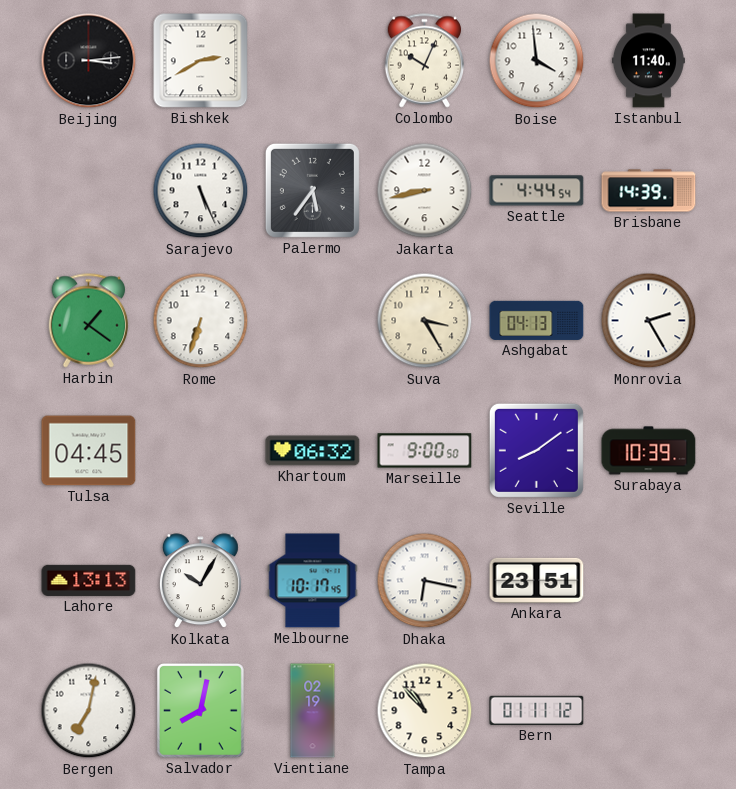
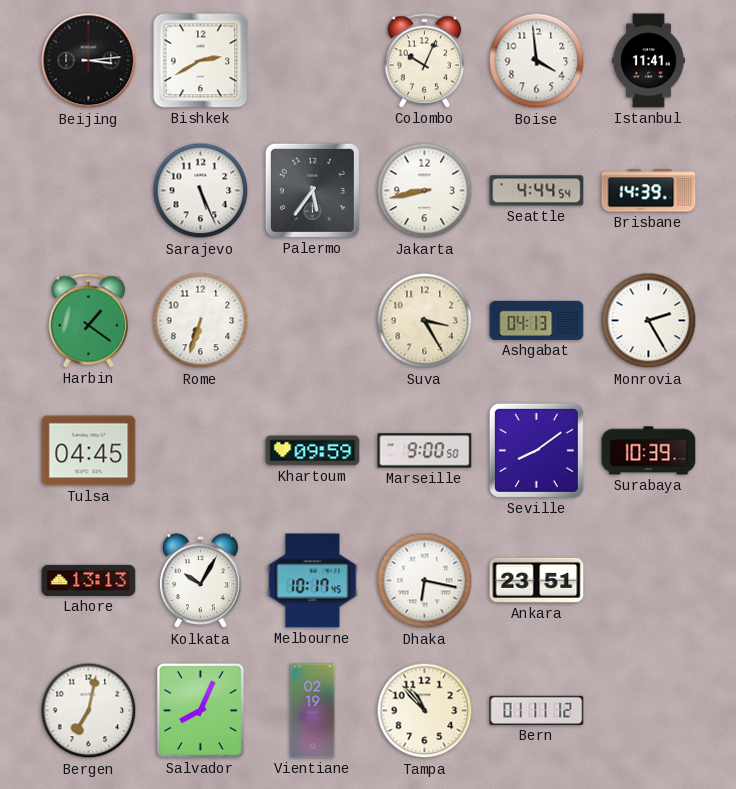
Istanbul: 11:40 -> 11:41
Khartoum: 06:32 -> 09:59
Salvador: 8:02 -> 8:04
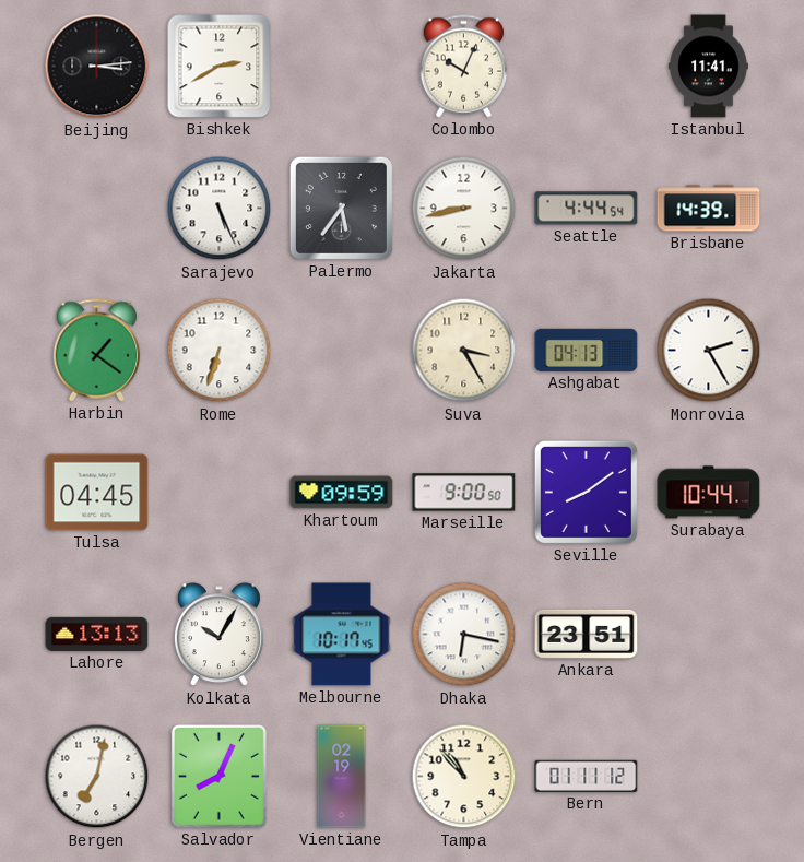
Boise: 3:59 -> none
Surabaya: 10:39 -> 10:44
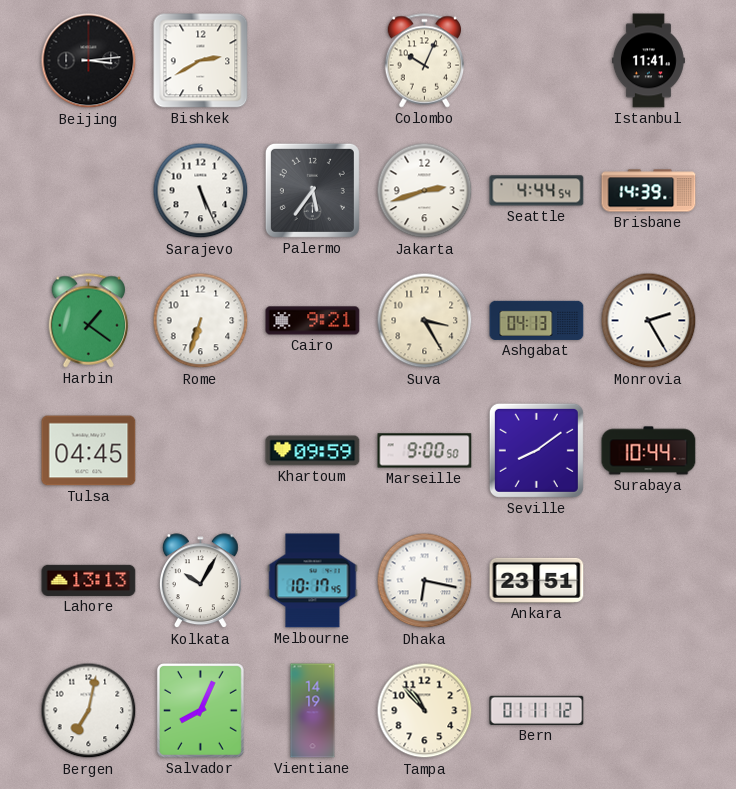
Jakarta: 8:43 -> 2:42
Cairo: none -> 9:21
Vientiane: 02:19 -> 14:19
